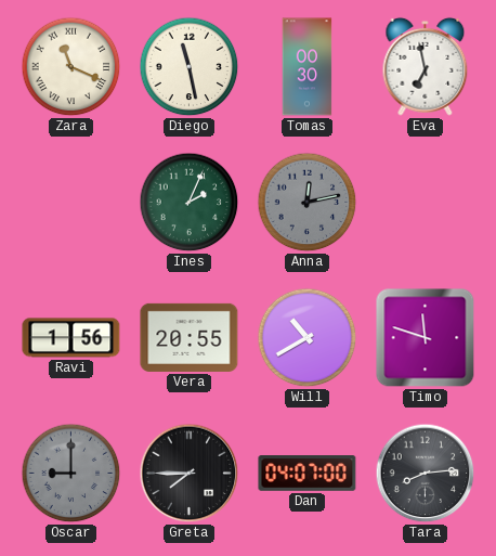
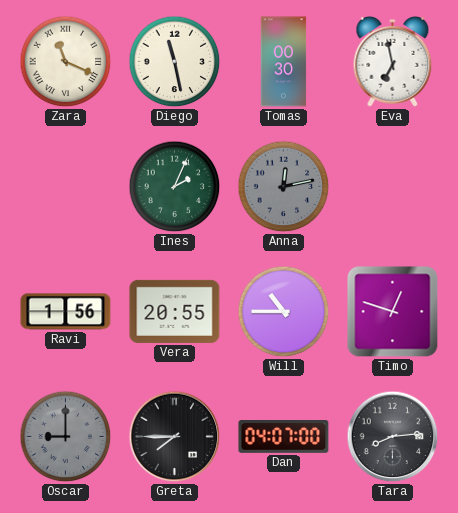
Will: 10:40 -> 10:45
Timo: 11:48 -> 12:48
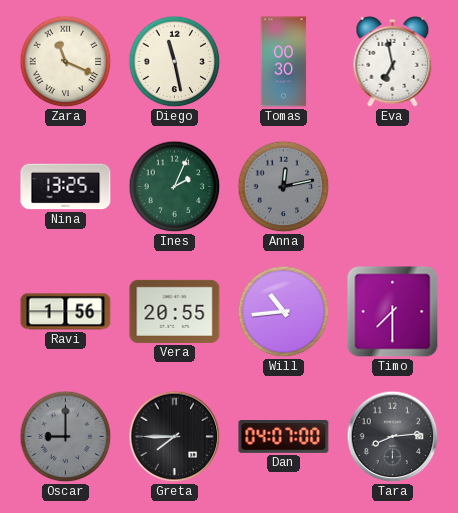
Nina: none -> 13:25
Will: 10:45 -> 10:44
Timo: 12:48 -> 7:30
